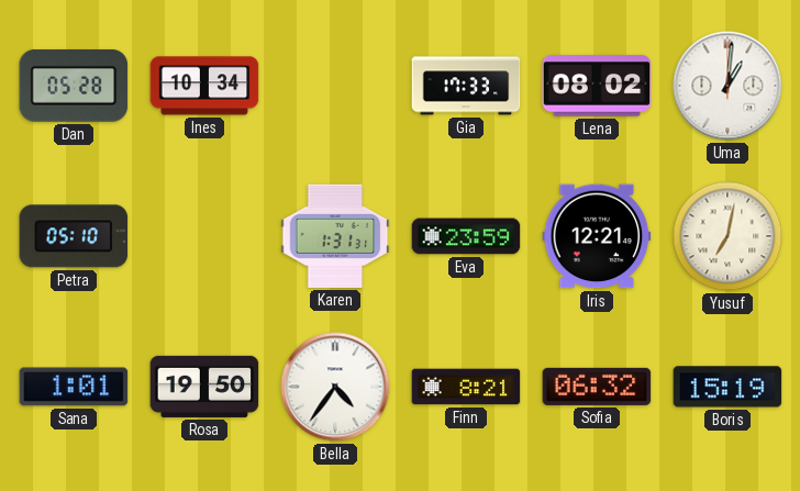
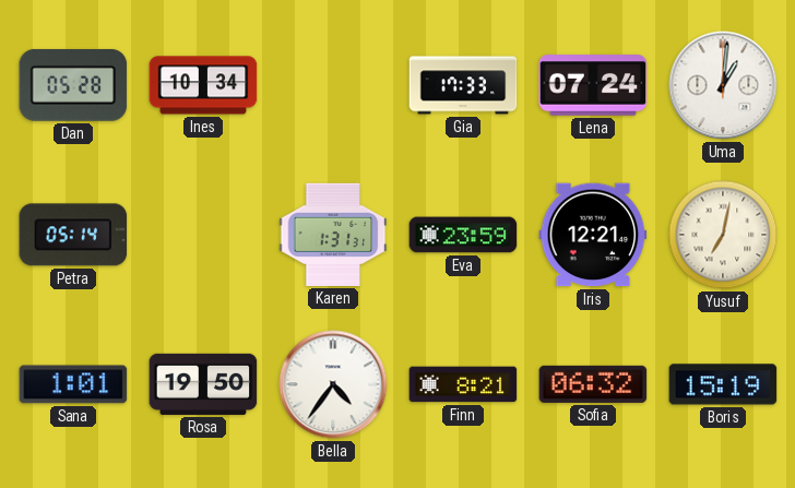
Lena: 08:02 -> 07:24
Petra: 05:10 -> 05:14
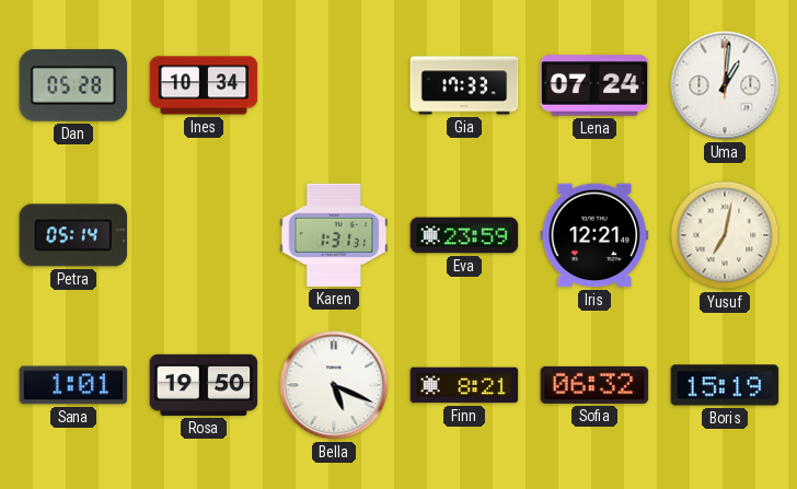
Bella: 4:36 -> 5:19
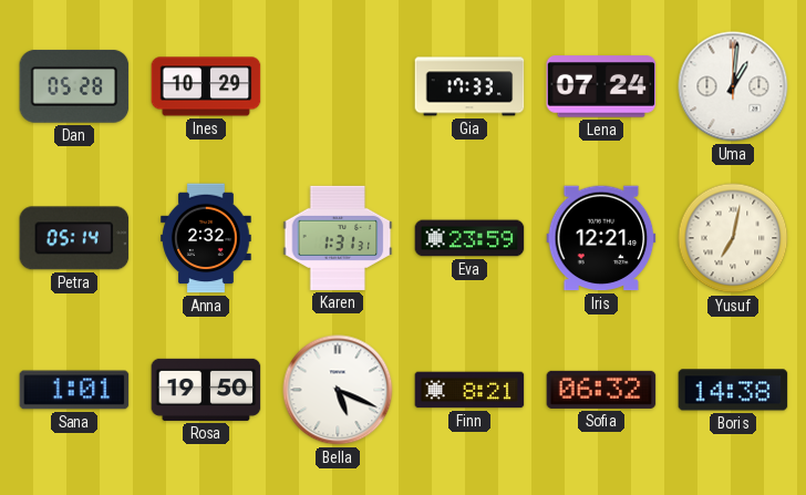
Ines: 10:34 -> 10:29
Anna: none -> 2:32
Boris: 15:19 -> 14:38
